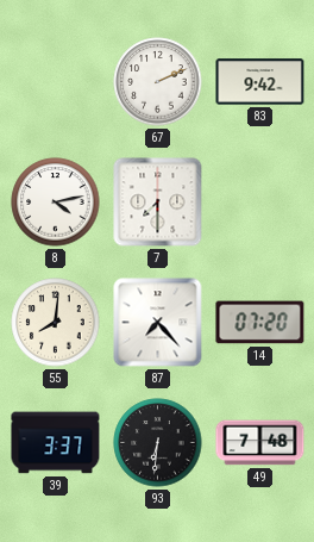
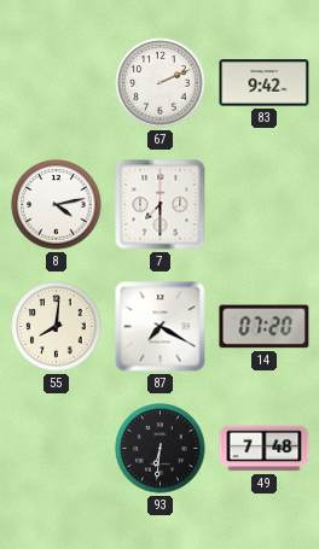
87: 7:23 -> 7:20
39: 3:37 -> none
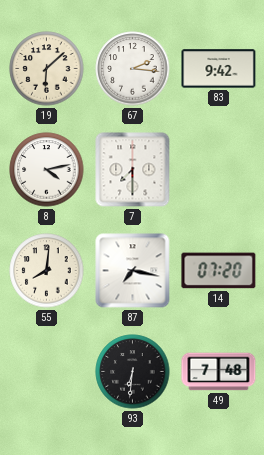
19: none -> 6:08
67: 2:11 -> 2:16
87: 7:20 -> 7:17
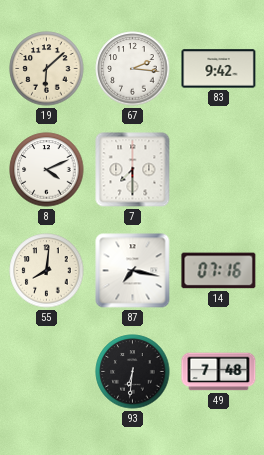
8: 4:13 -> 4:11
14: 07:20 -> 07:16
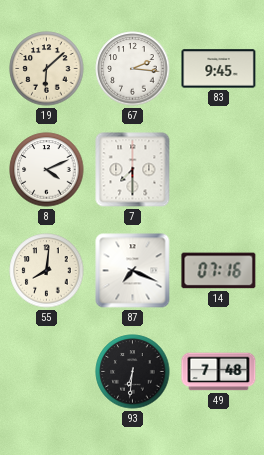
83: 9:42 -> 9:45
87: 7:17 -> 7:19
